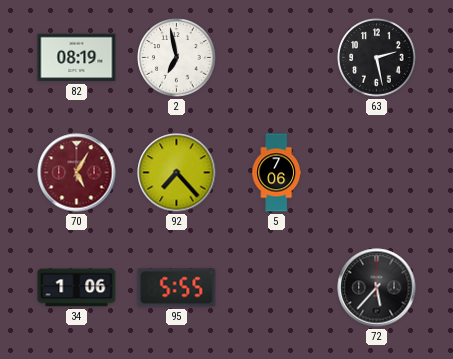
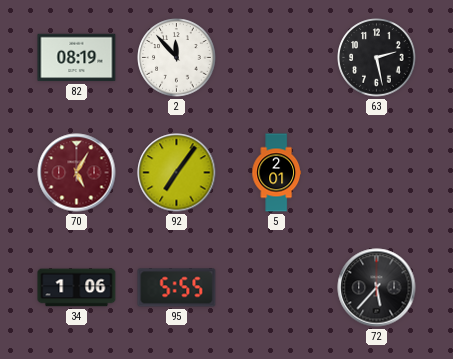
2: 6:58 -> 11:53
92: 7:23 -> 7:06
5: 7:06 -> 2:01
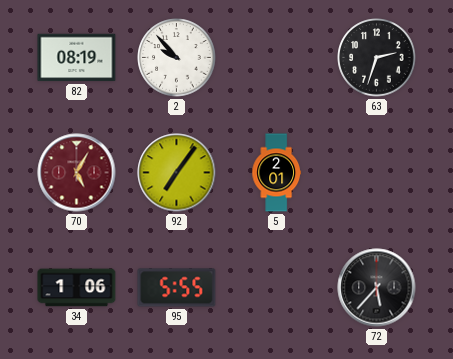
2: 11:53 -> 9:53
63: 2:28 -> 2:33
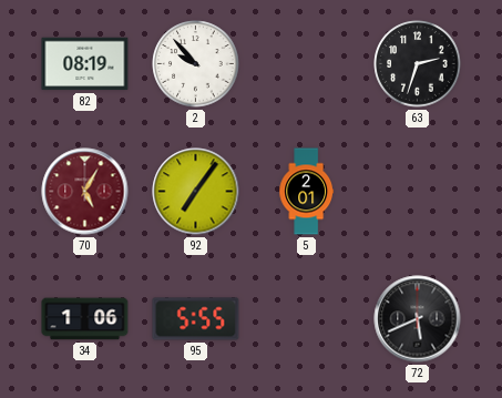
72: 5:37 -> 5:41
